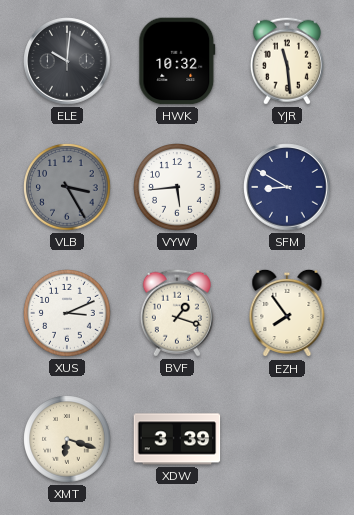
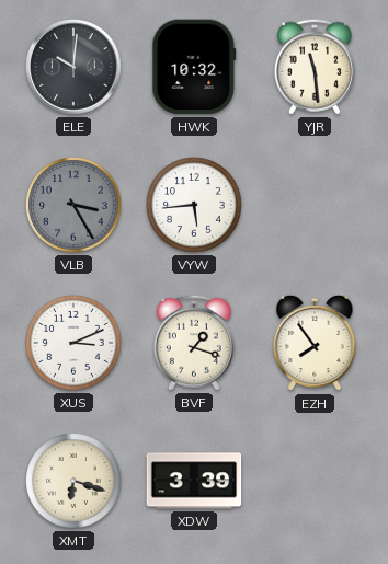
SFM: 8:50 -> none
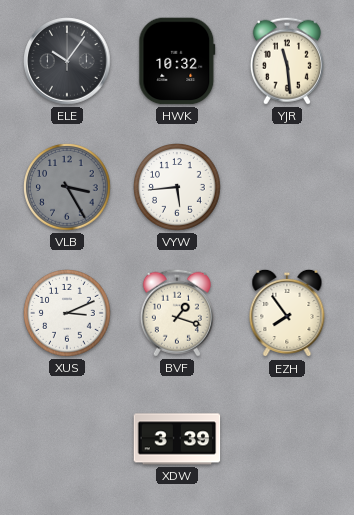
ELE: 10:01 -> 10:06
XMT: 6:18 -> none
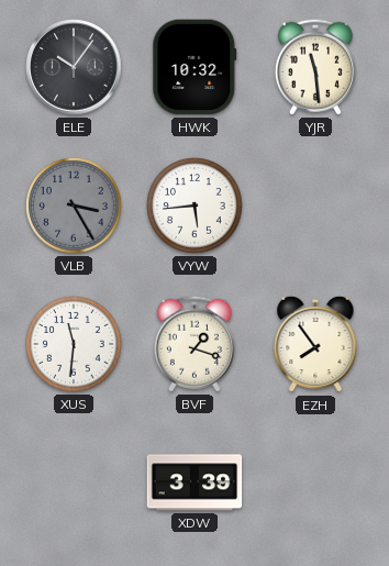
XUS: 3:11 -> 11:31
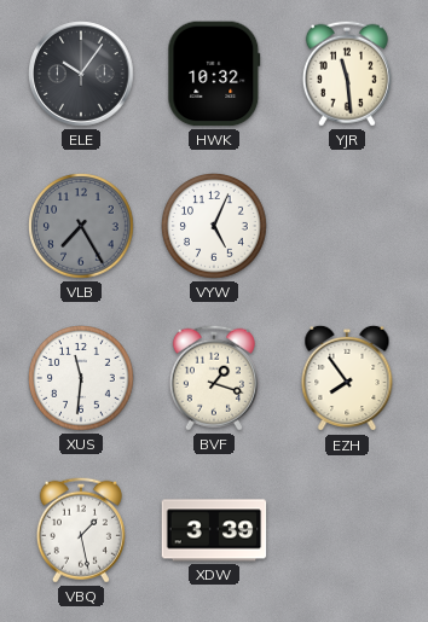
VLB: 3:25 -> 7:25
VYW: 5:44 -> 5:04
VBQ: none -> 1:28
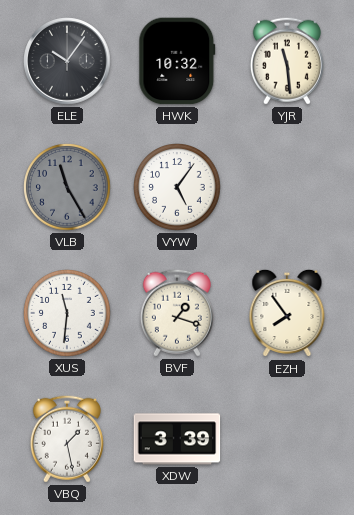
VLB: 7:25 -> 11:25
VYW: 5:04 -> 5:06
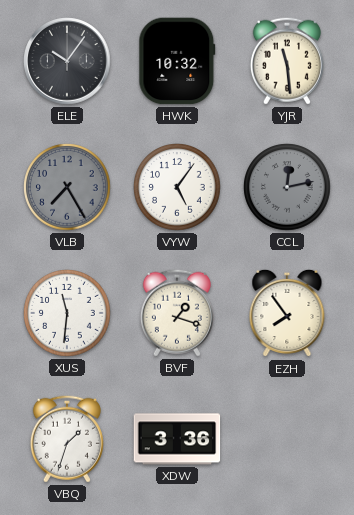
VLB: 11:25 -> 7:25
CCL: none -> 12:13
VBQ: 1:28 -> 1:33
XDW: 3:39 -> 3:36
